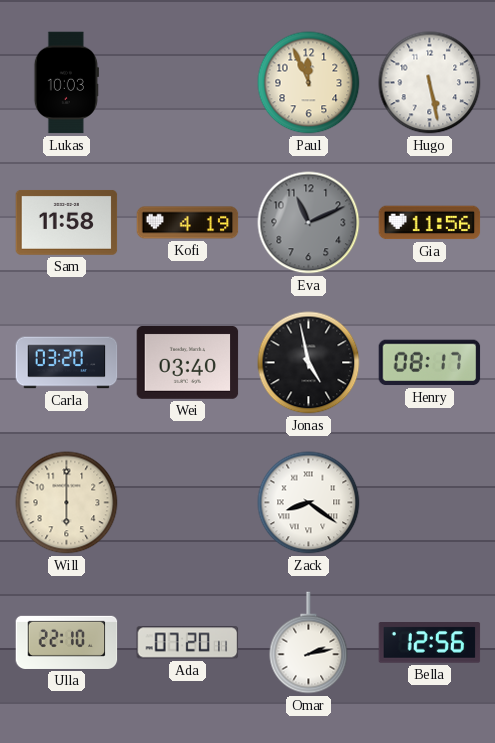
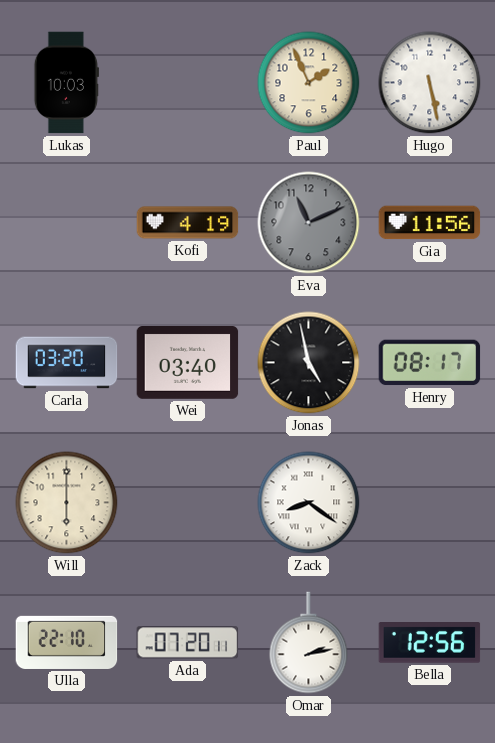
Paul: 11:56 -> 1:56
Sam: 11:58 -> none
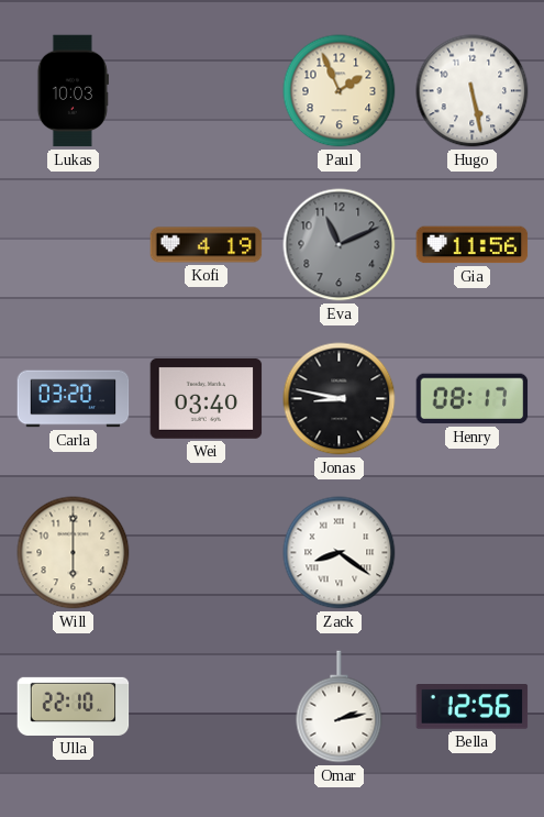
Jonas: 4:58 -> 8:47
Ada: 07:20 -> none
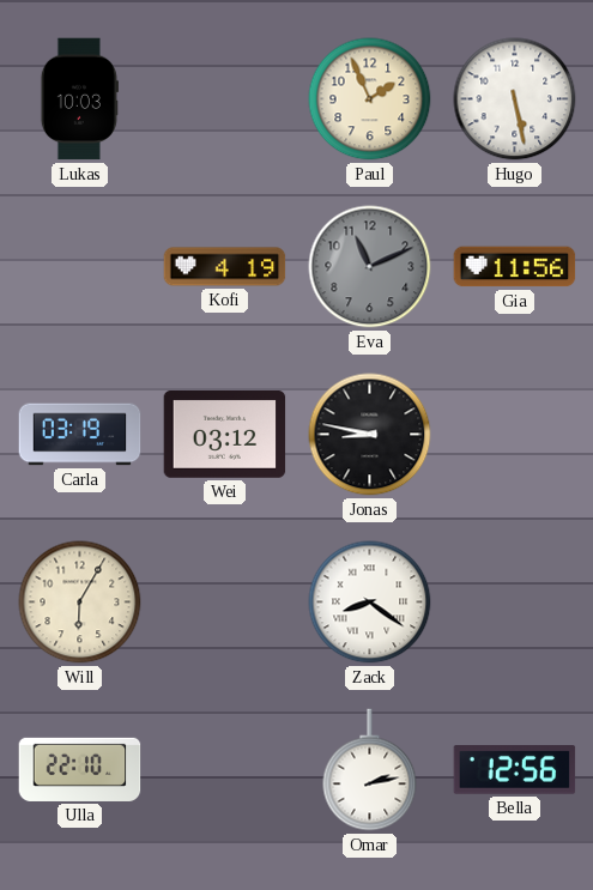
Carla: 03:20 -> 03:19
Wei: 03:40 -> 03:12
Henry: 08:17 -> none
Will: 6:00 -> 6:05
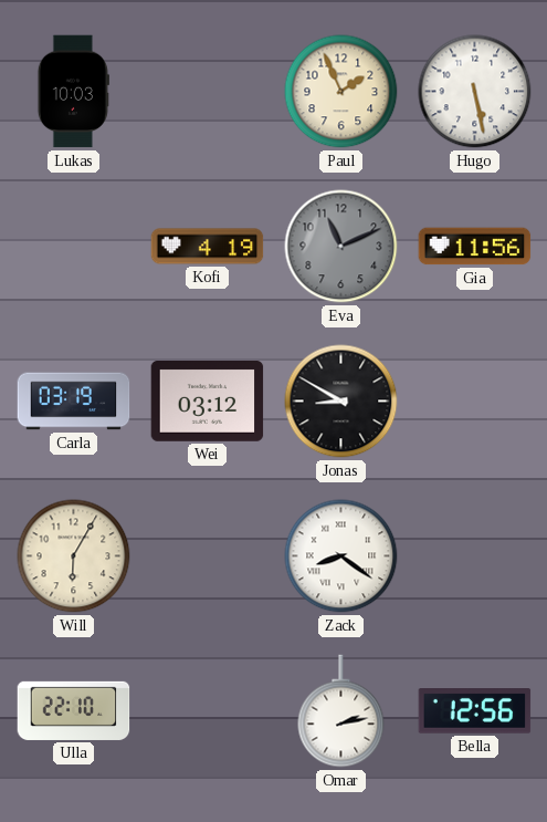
Jonas: 8:47 -> 8:50
